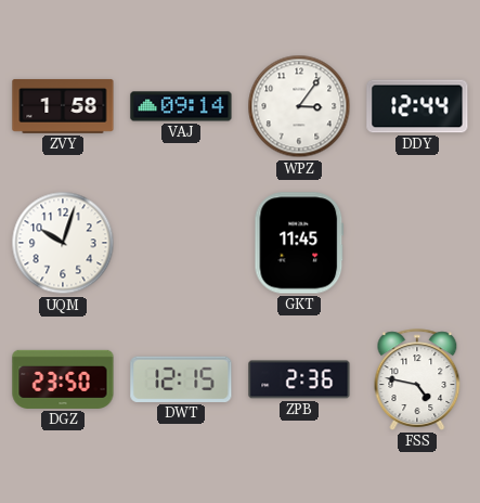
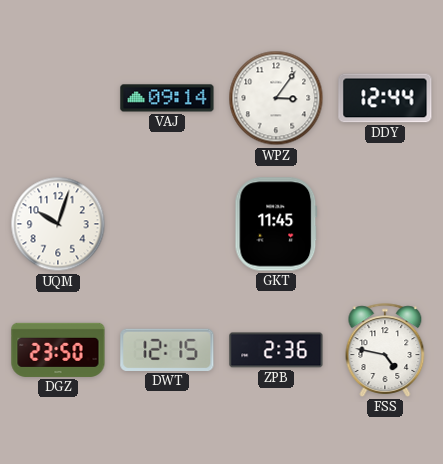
ZVY: 1:58 -> none
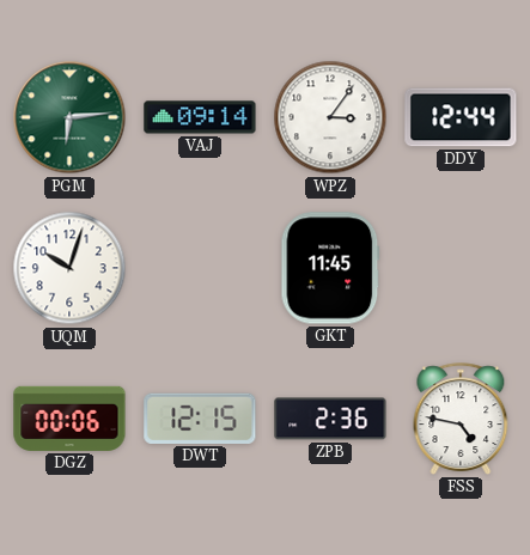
PGM: none -> 6:14
DGZ: 23:50 -> 00:06
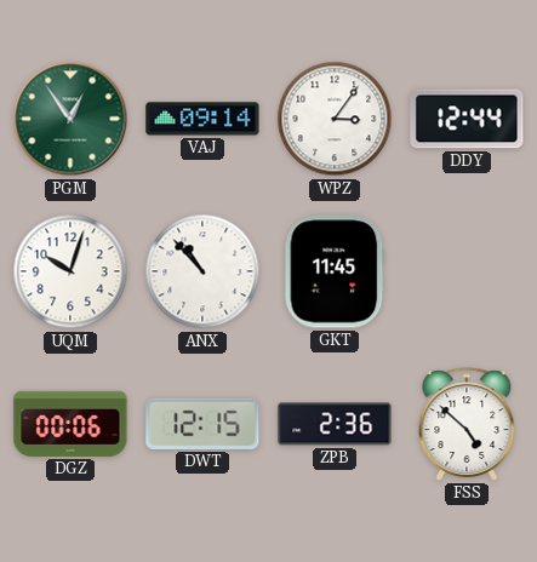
PGM: 6:14 -> 12:54
ANX: none -> 10:53
FSS: 4:47 -> 4:52
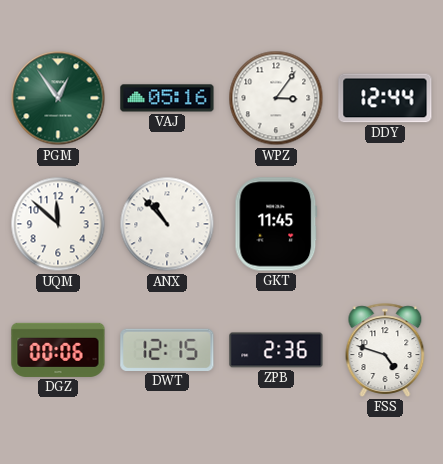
VAJ: 09:14 -> 05:16
UQM: 10:03 -> 11:52
FSS: 4:52 -> 4:48
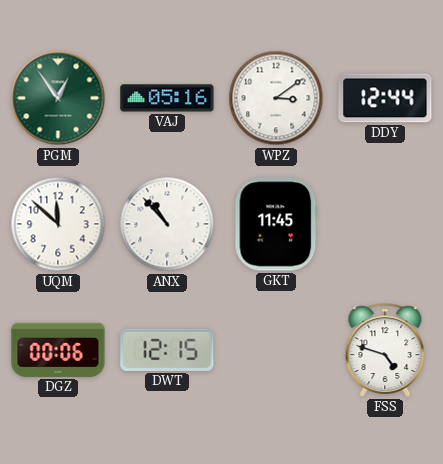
WPZ: 3:06 -> 3:09
ZPB: 2:36 -> none
